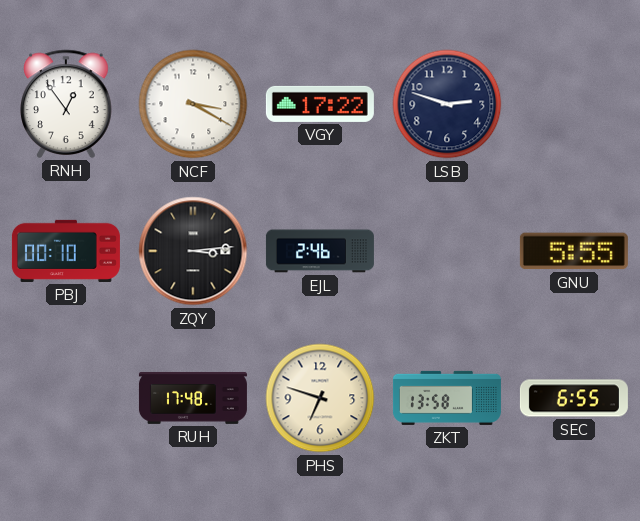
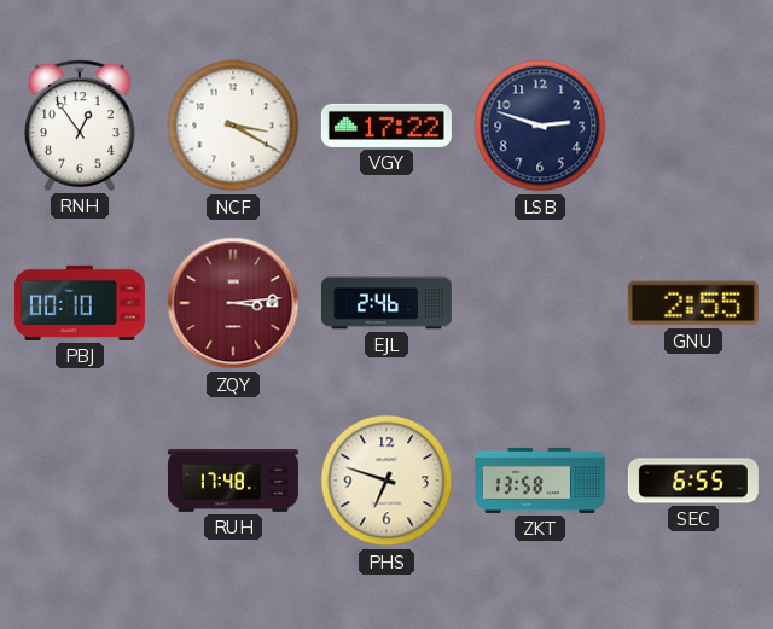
ZQY dial: black -> burgundy
GNU: 5:55 -> 2:55
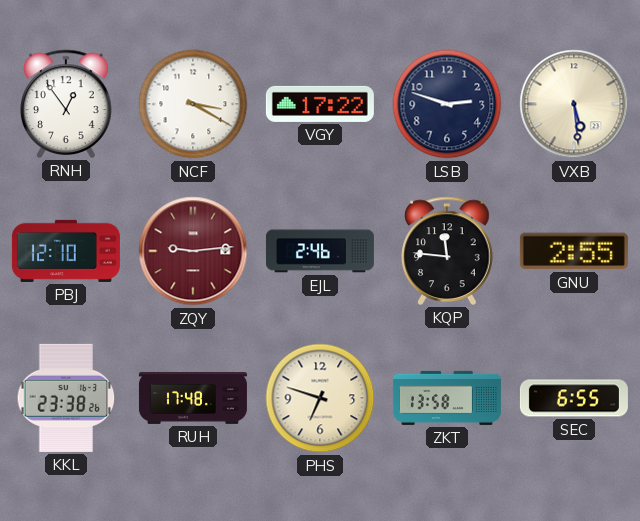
VXB: none -> 5:29
PBJ: 00:10 -> 12:10
ZQY: 3:14 -> 9:14
KQP: none -> 11:46
KKL: none -> 23:38
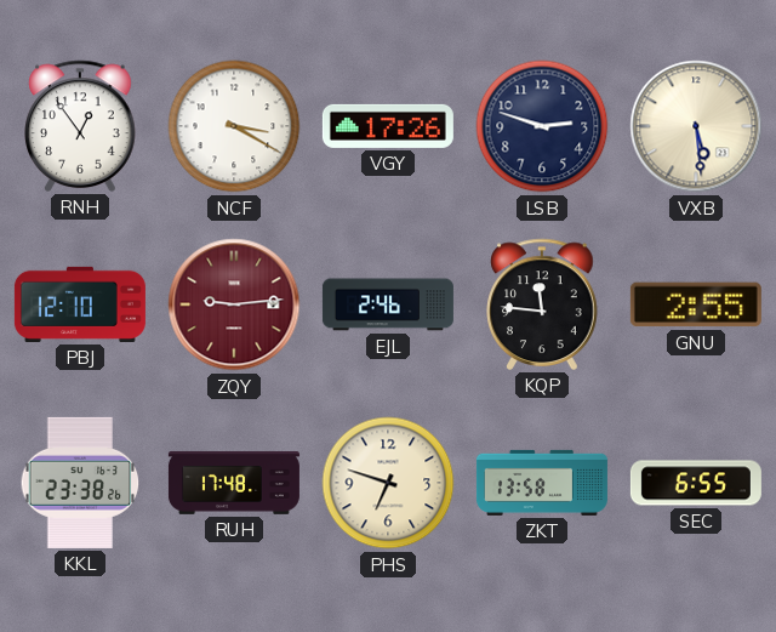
VGY: 17:22 -> 17:26
